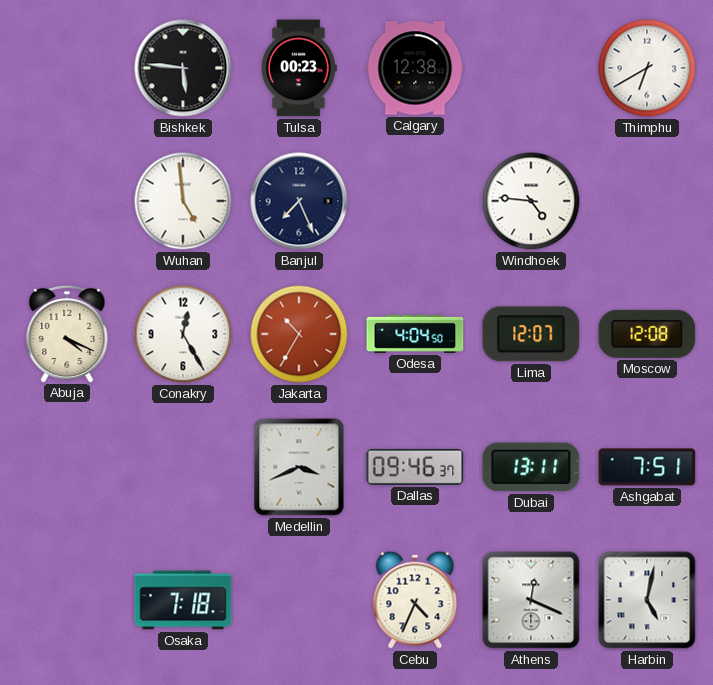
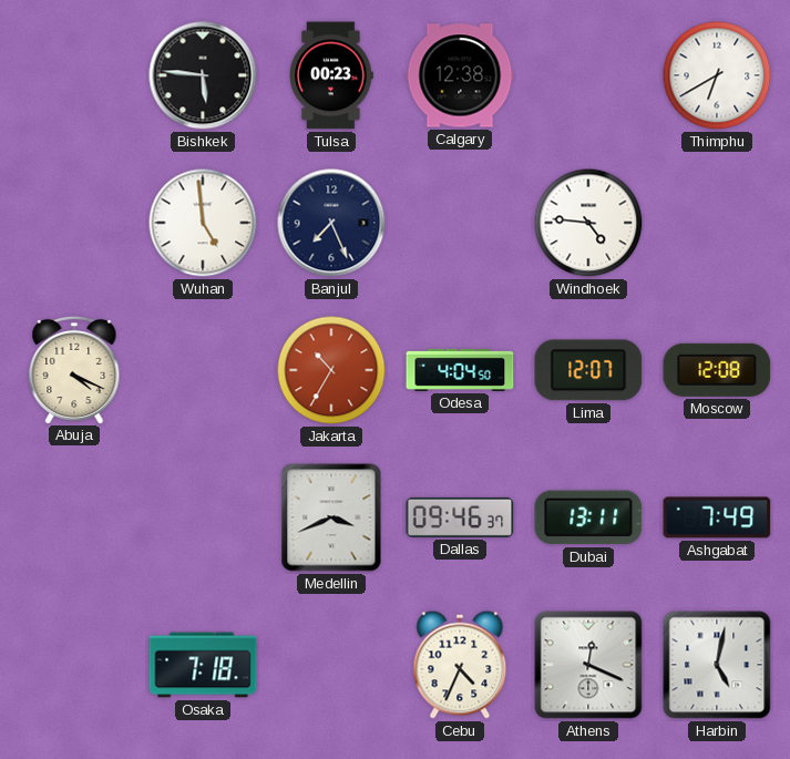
Conakry: 12:25 -> none
Ashgabat: 7:51 -> 7:49
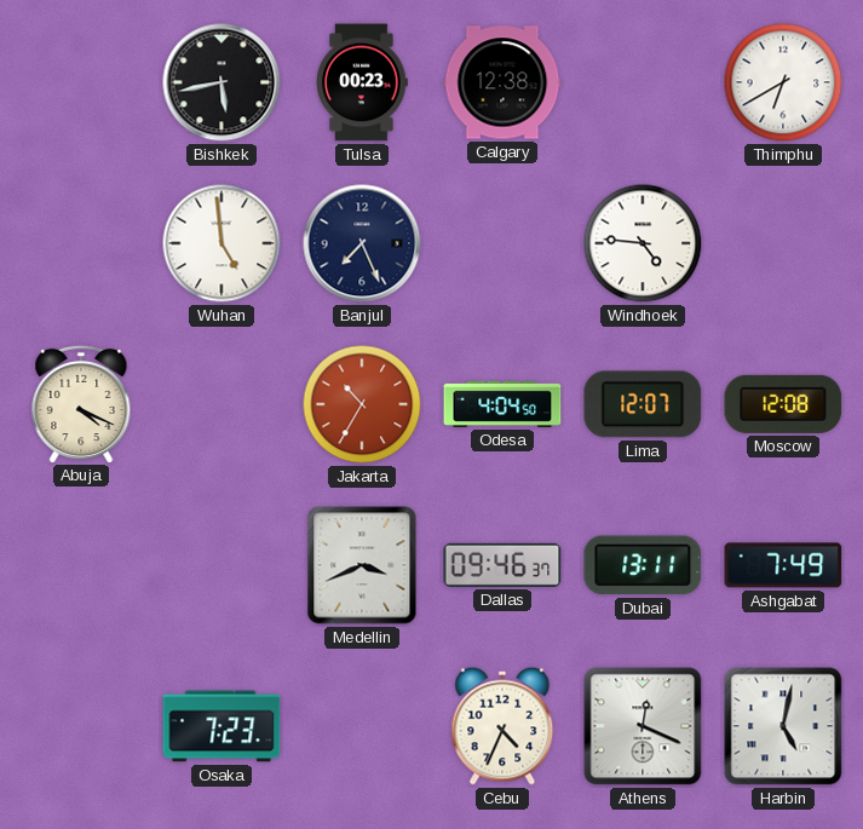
Bishkek: 5:46 -> 5:43
Osaka: 7:18 -> 7:23
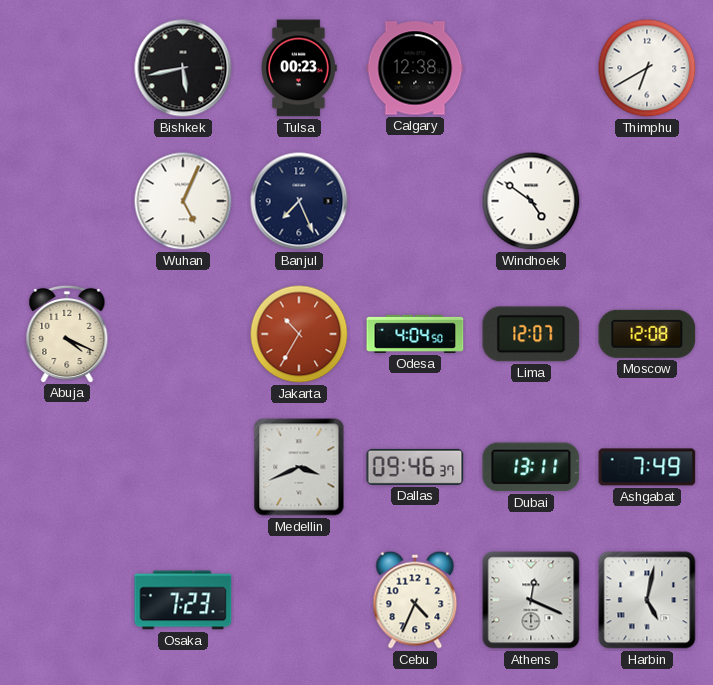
Wuhan: 4:59 -> 5:04
Windhoek: 4:46 -> 4:51
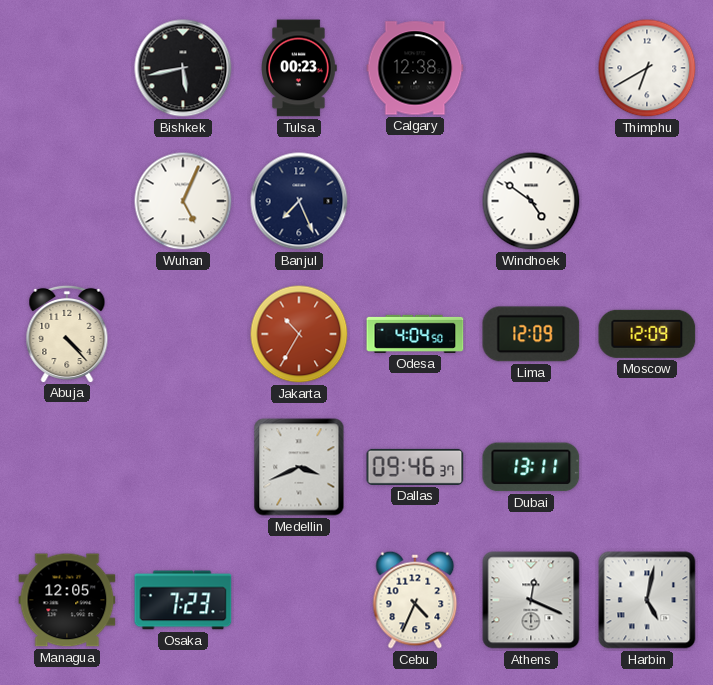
Abuja: 4:19 -> 4:23
Lima: 12:07 -> 12:09
Moscow: 12:08 -> 12:09
Ashgabat: 7:49 -> none
Managua: none -> 12:05
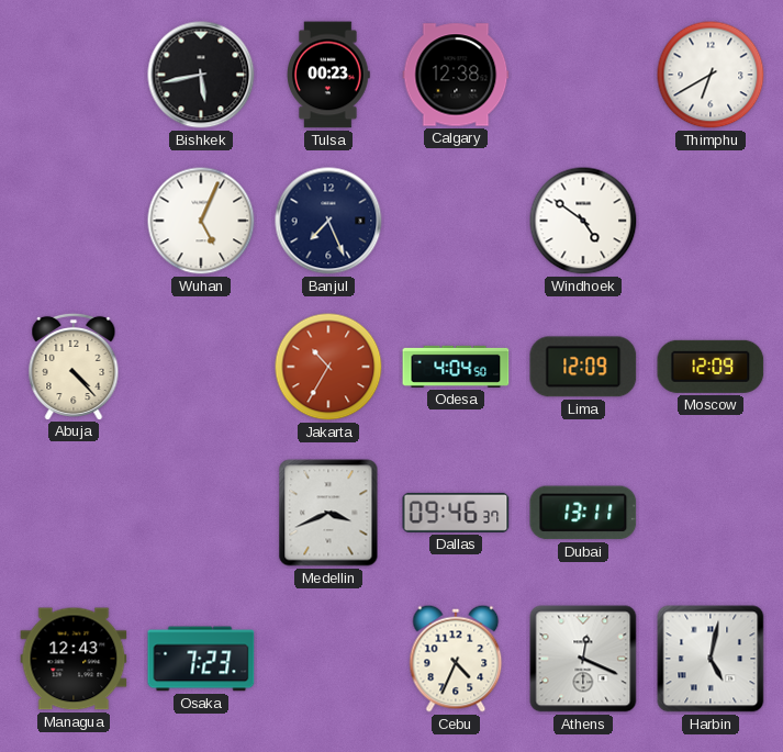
Managua: 12:05 -> 12:43
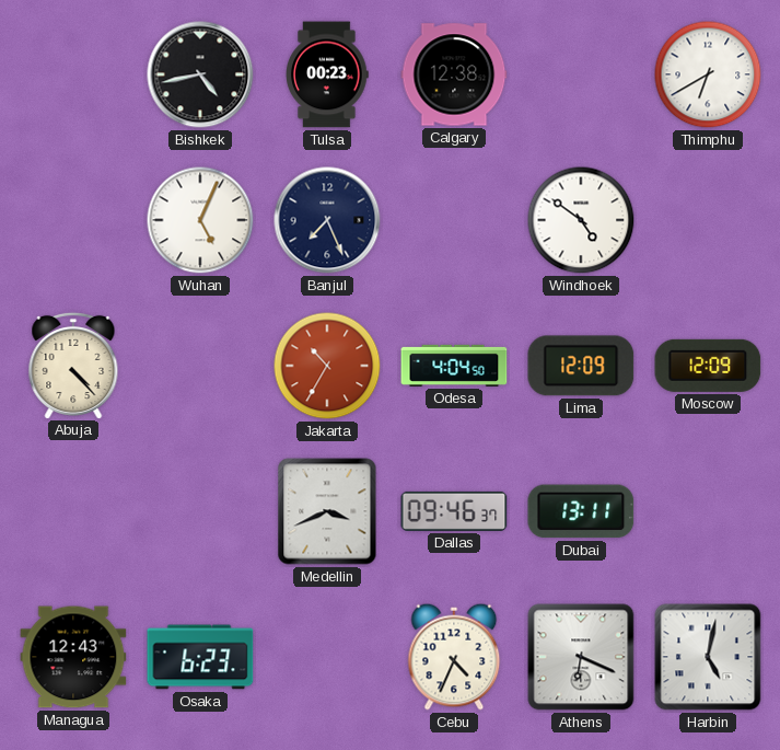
Bishkek: 5:43 -> 4:43
Osaka: 7:23 -> 6:23
Athens: 12:19 -> 6:19
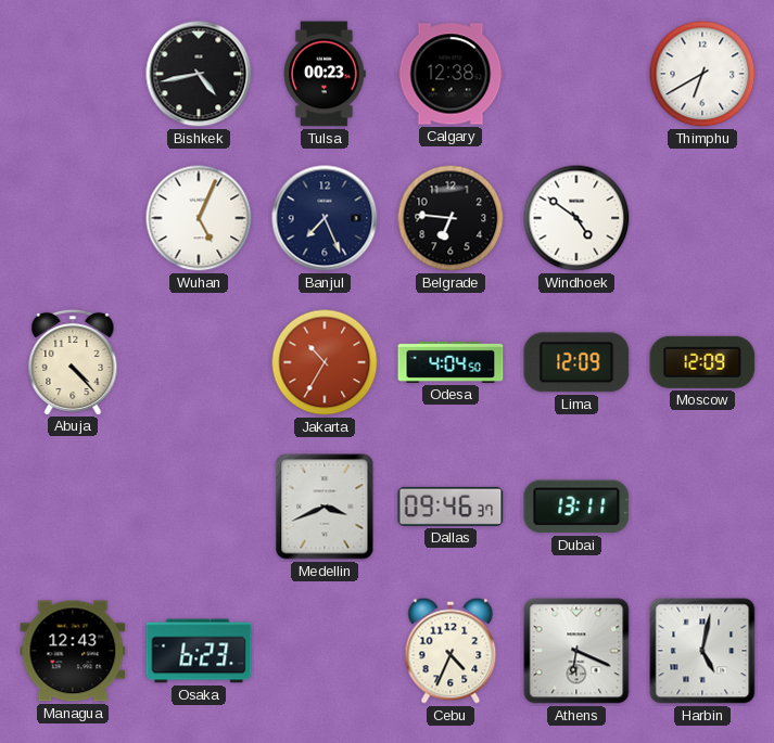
Belgrade: none -> 6:46
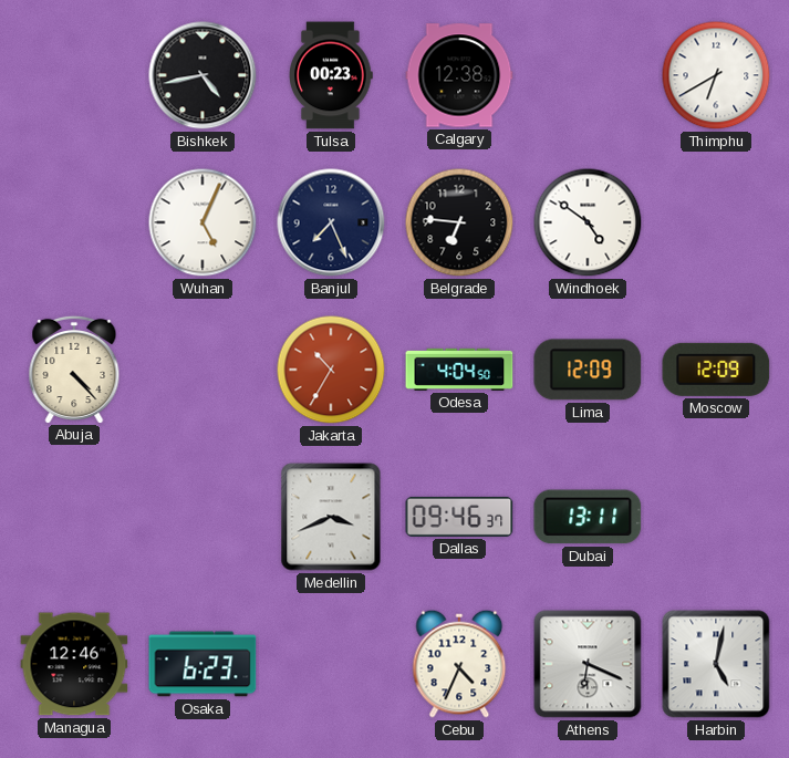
Managua: 12:43 -> 12:46
